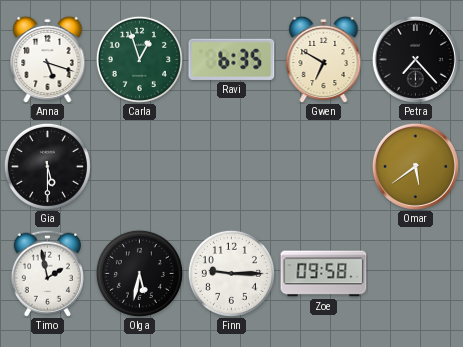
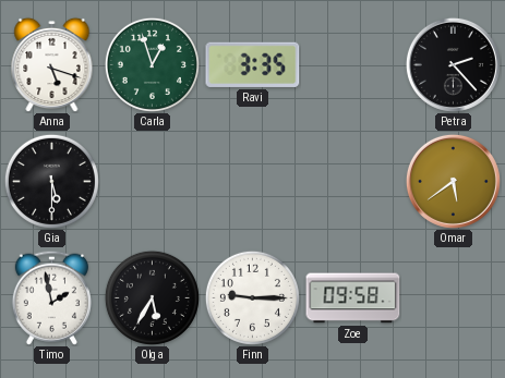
Ravi: 6:35 -> 3:35
Gwen: 6:50 -> none
Petra: 7:23 -> 2:23
Olga: 5:32 -> 5:35
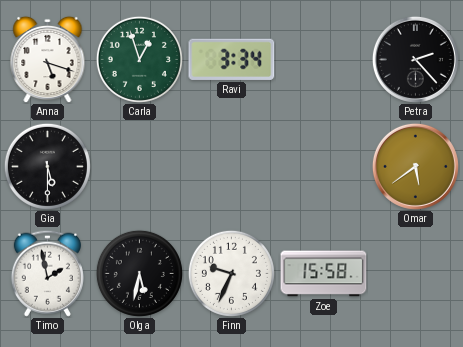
Ravi: 3:35 -> 3:34
Olga: 5:35 -> 5:32
Finn: 9:15 -> 9:34
Zoe: 09:58 -> 15:58
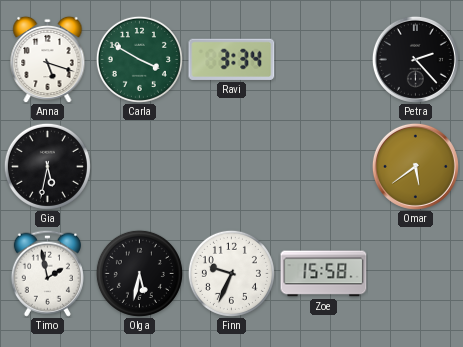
Carla: 12:57 -> 3:50
Gia: 5:30 -> 5:32
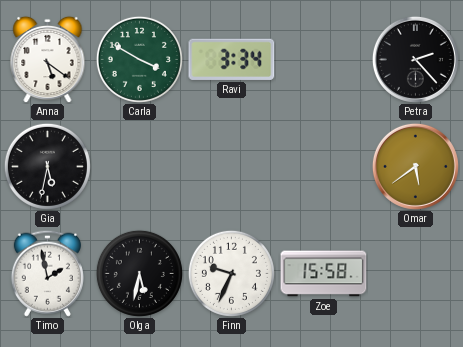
Anna: 5:18 -> 5:21
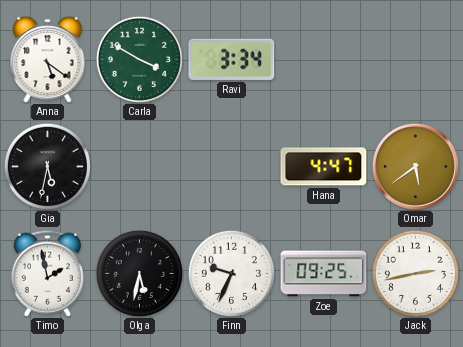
Petra: 2:23 -> none
Hana: none -> 4:47
Zoe: 15:58 -> 09:25
Jack: none -> 2:43
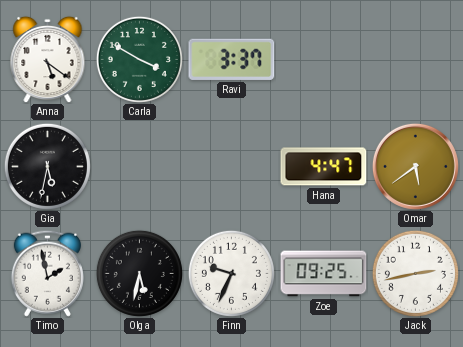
Ravi: 3:34 -> 3:37
